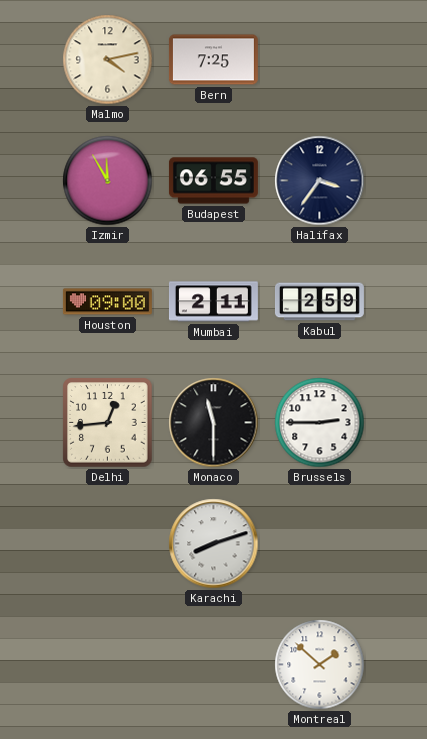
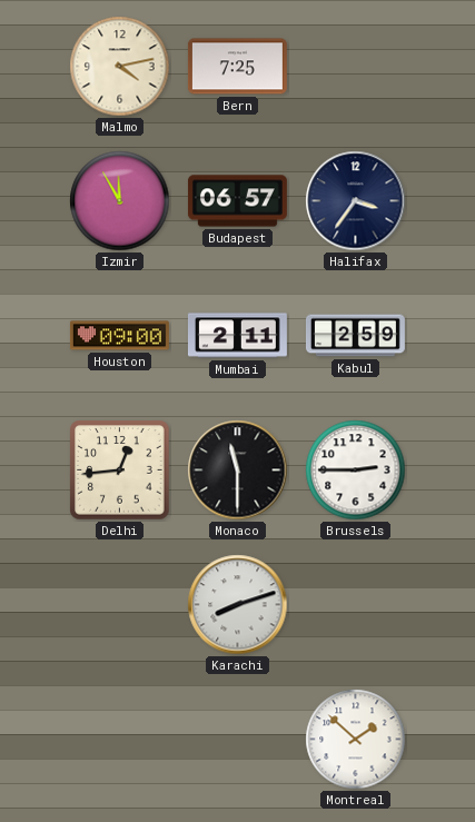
Budapest: 06:55 -> 06:57
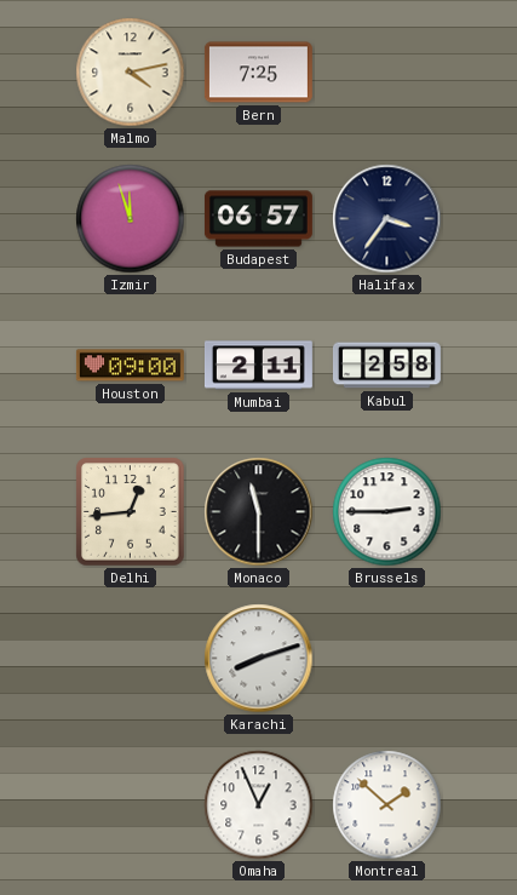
Izmir: 11:55 -> 11:57
Kabul: 2:59 -> 2:58
Omaha: none -> 12:56
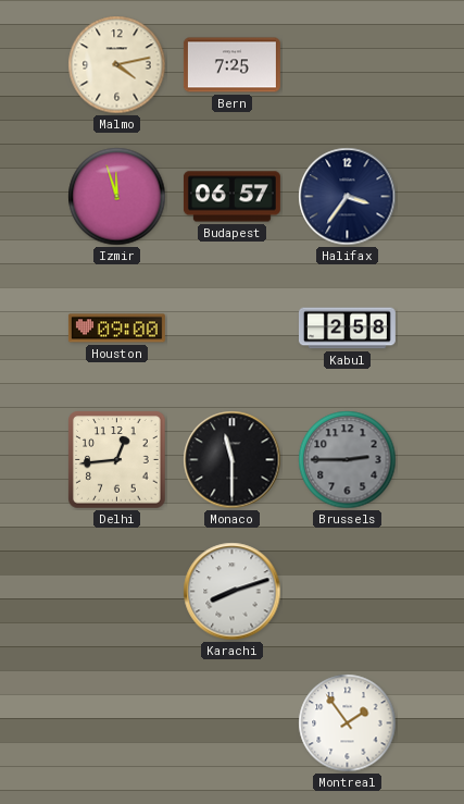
Mumbai: 2:11 -> none
Brussels dial: white -> grey
Omaha: 12:56 -> none
Montreal: 1:52 -> 1:54
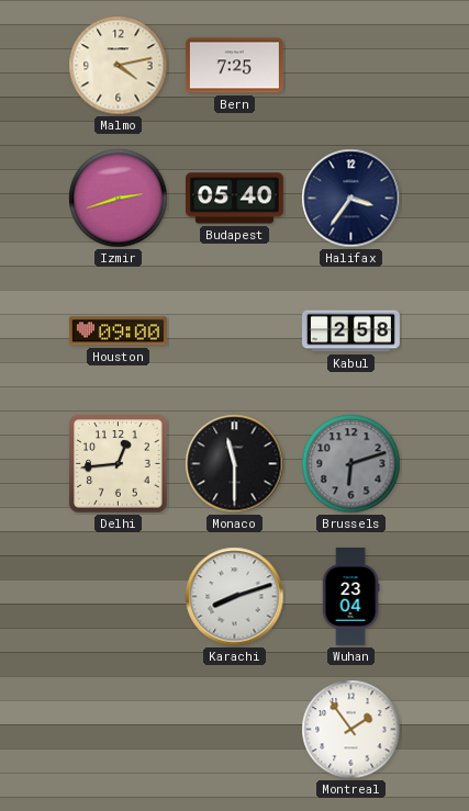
Izmir: 11:57 -> 2:42
Budapest: 06:57 -> 05:40
Brussels: 2:45 -> 6:12
Wuhan: none -> 23:04
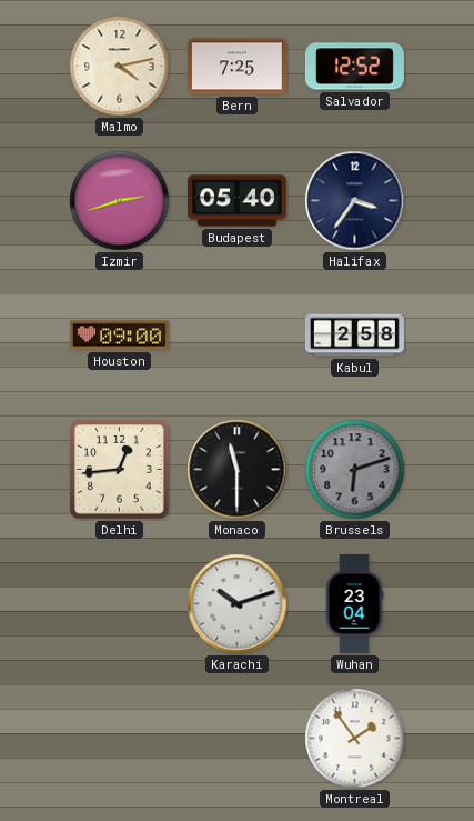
Salvador: none -> 12:52
Karachi: 8:12 -> 10:12
